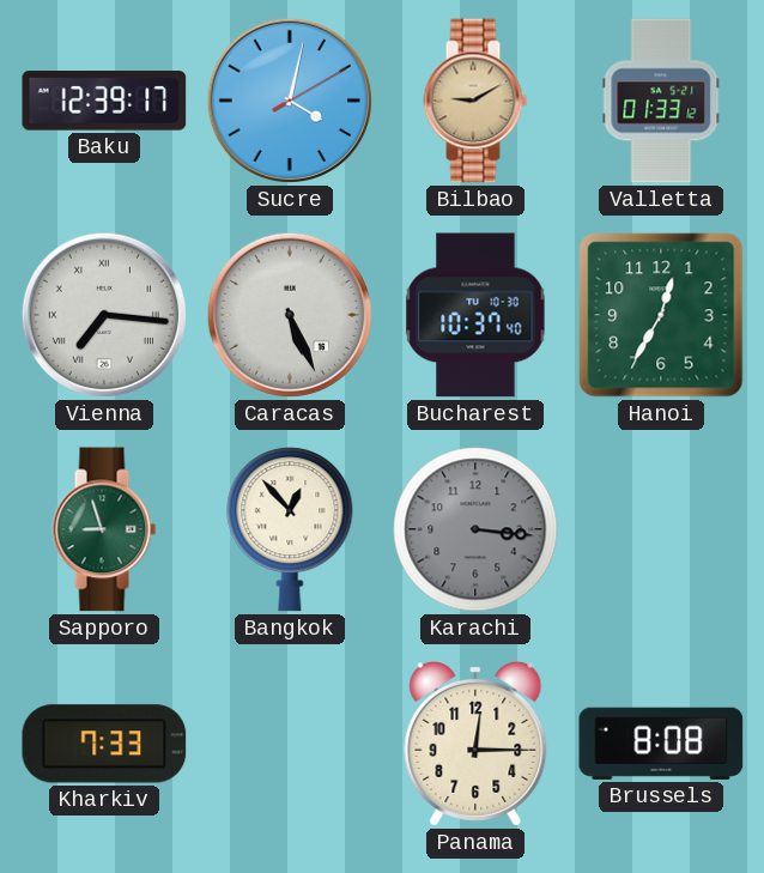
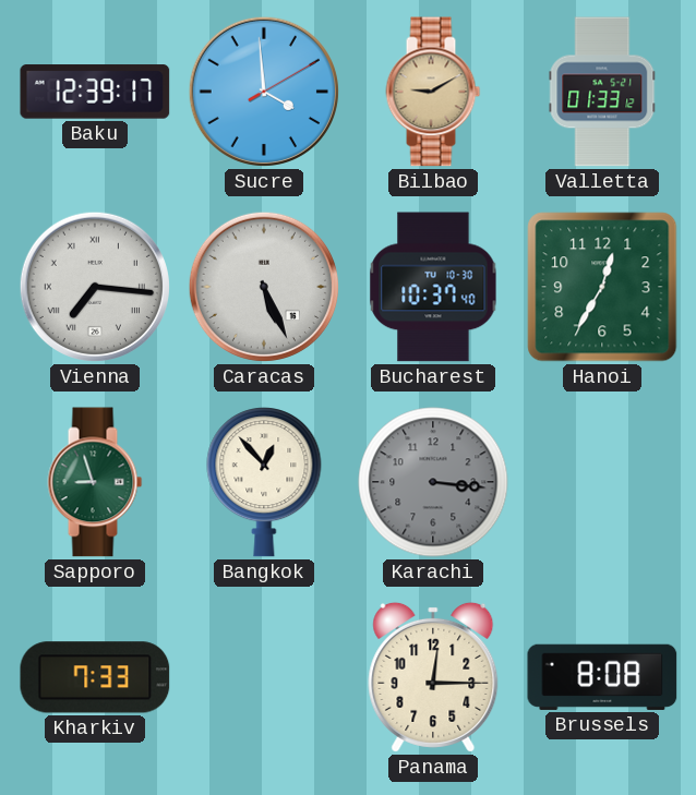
Sucre: 4:02 -> 3:59
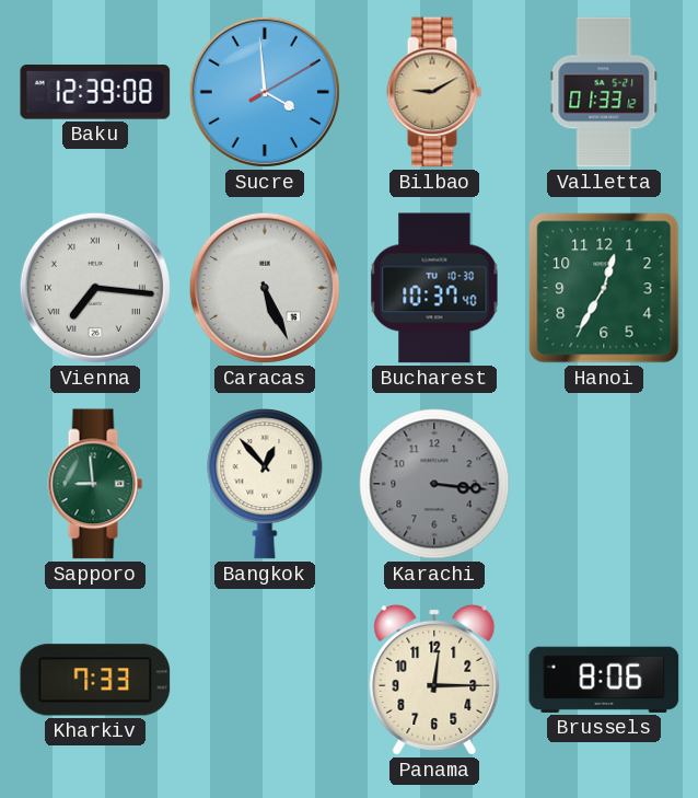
Baku: 12:39:17 -> 12:39:08
Sapporo: 8:57 -> 8:59
Brussels: 8:08 -> 8:06
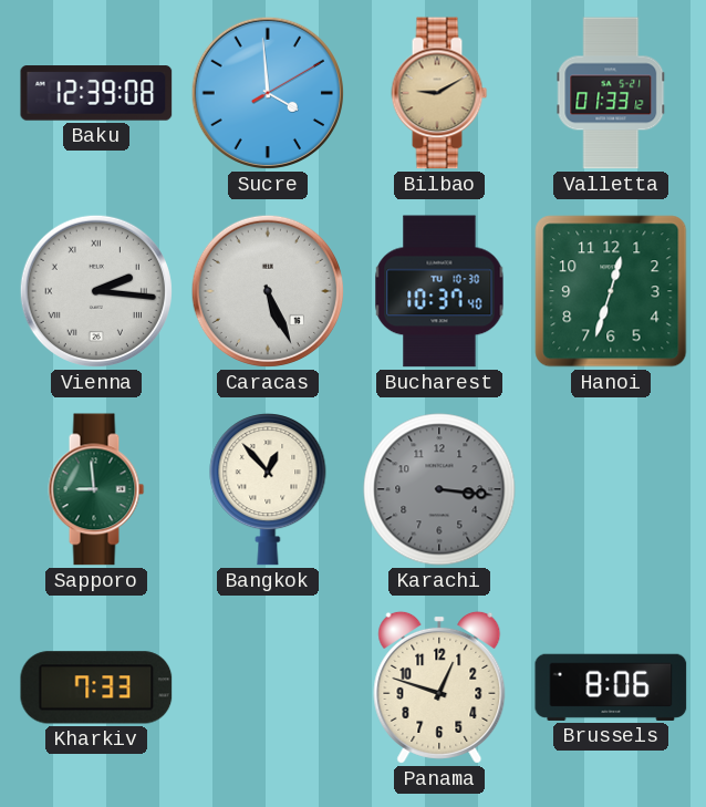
Vienna: 7:16 -> 2:16
Hanoi: 12:35 -> 12:33
Panama: 12:15 -> 12:48
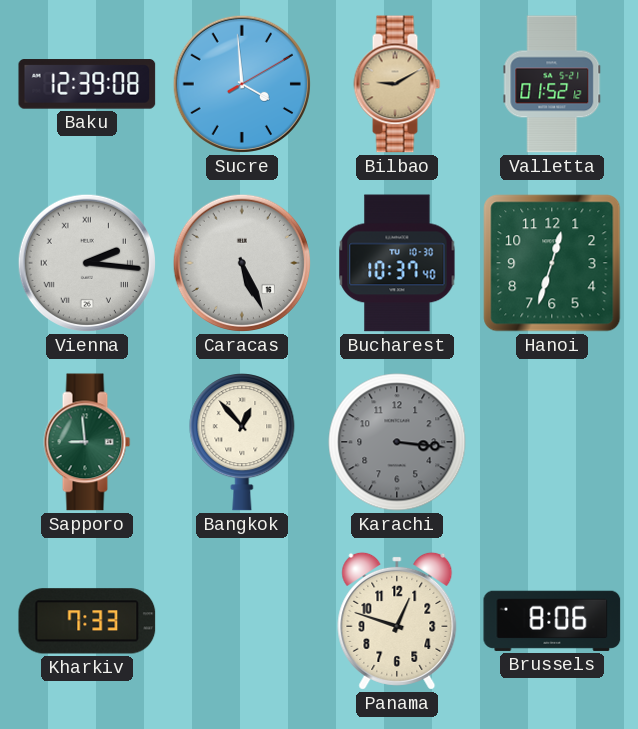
Valletta: 01:33 -> 01:52
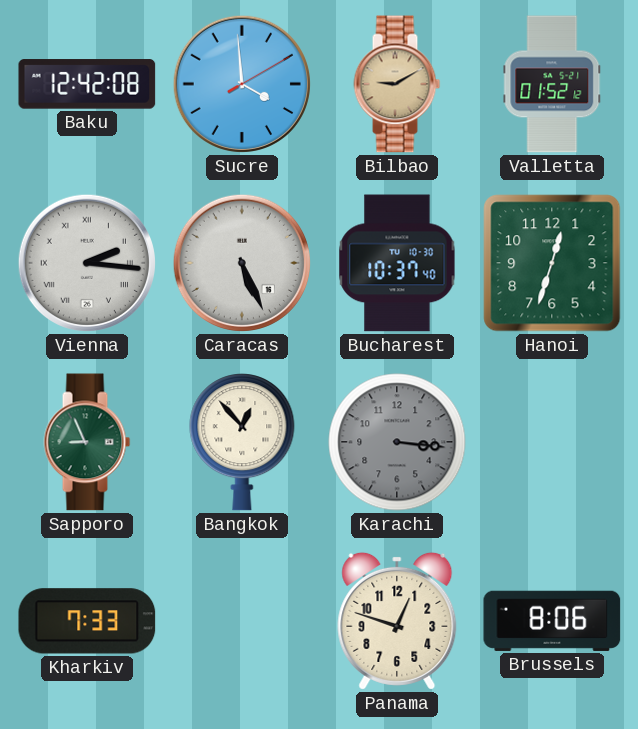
Baku: 12:39 -> 12:42
Sapporo: 8:59 -> 8:56
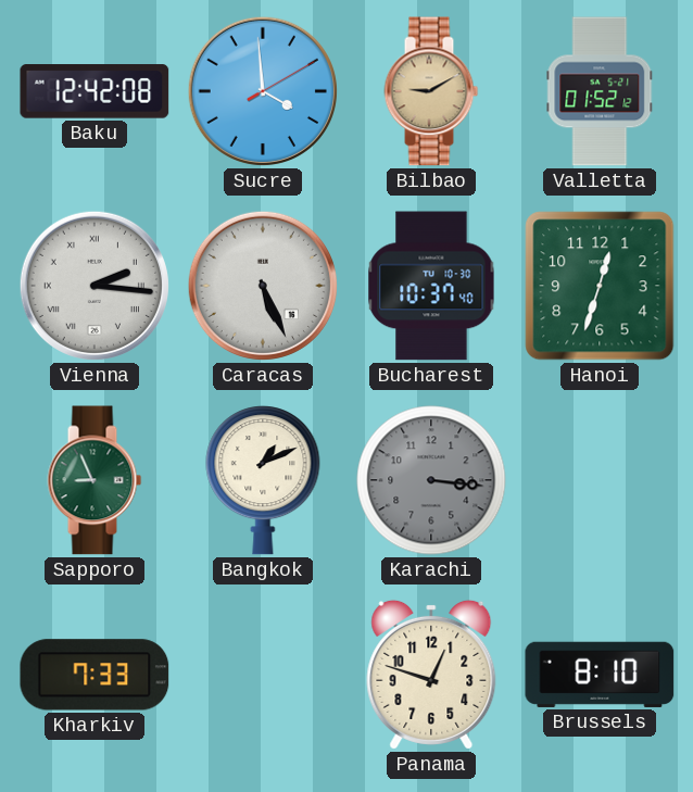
Bangkok: 12:53 -> 1:11
Brussels: 8:06 -> 8:10
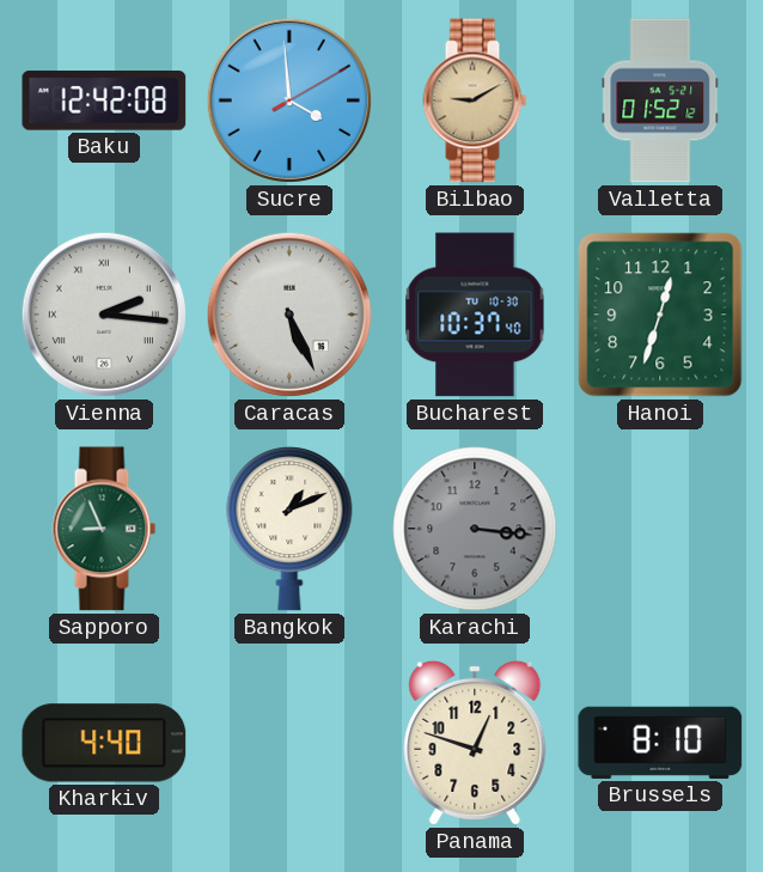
Kharkiv: 7:33 -> 4:40
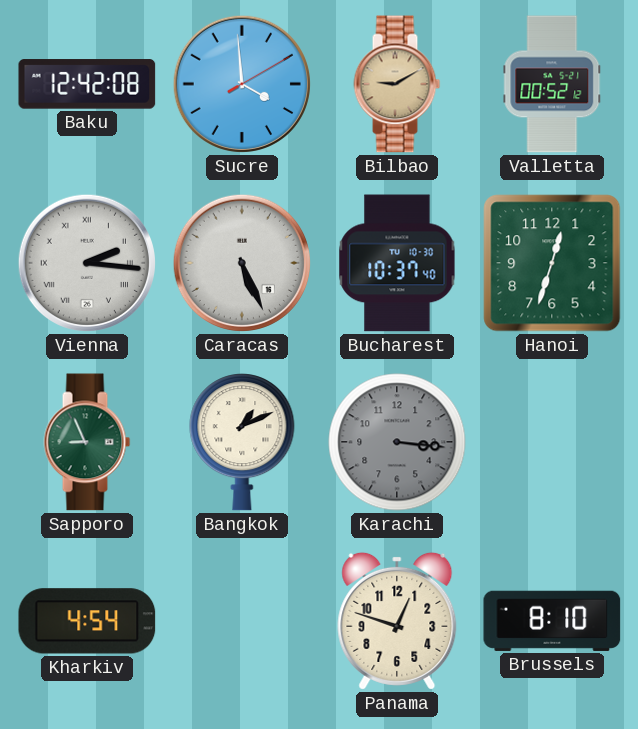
Valletta: 01:52 -> 00:52
Kharkiv: 4:40 -> 4:54
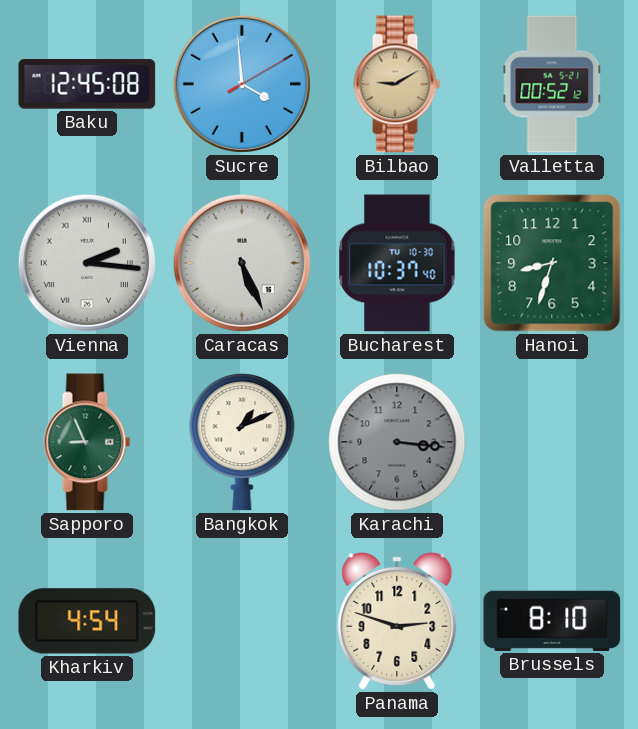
Baku: 12:42 -> 12:45
Hanoi: 12:33 -> 8:33
Panama: 12:48 -> 2:48
